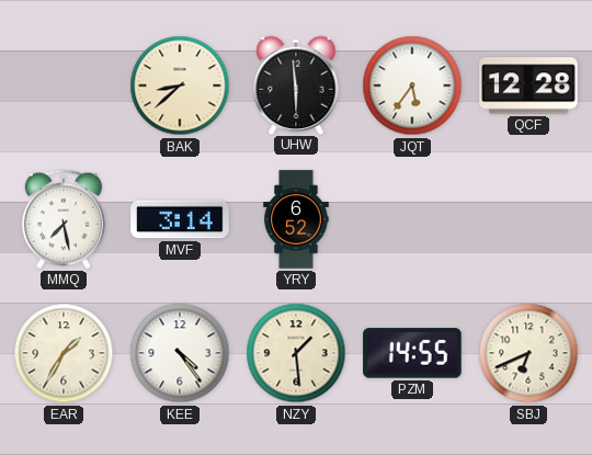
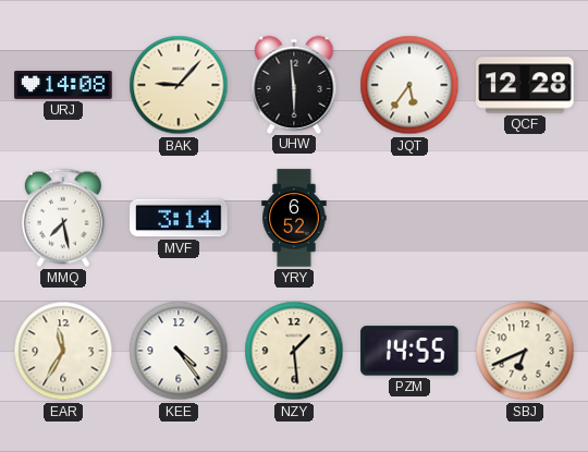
URJ: none -> 14:08
BAK: 8:38 -> 9:07
EAR: 1:35 -> 11:35
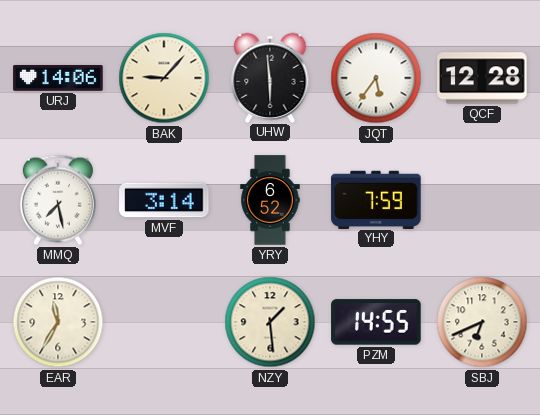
URJ: 14:08 -> 14:06
YHY: none -> 7:59
KEE: 4:24 -> none
